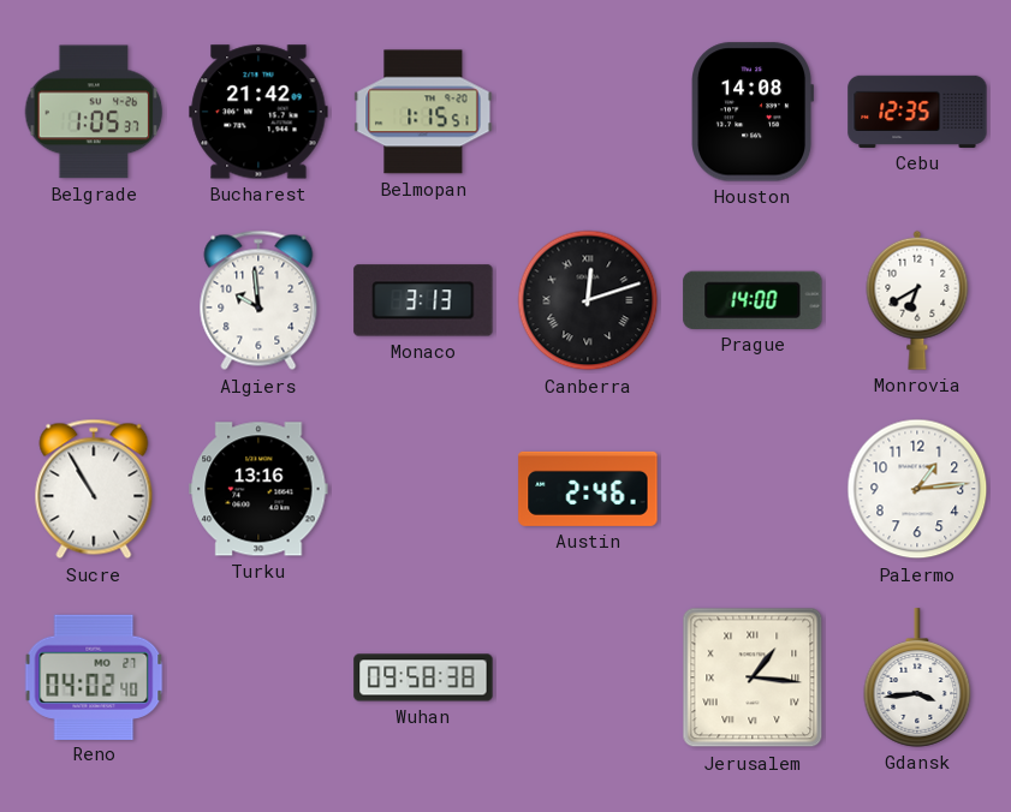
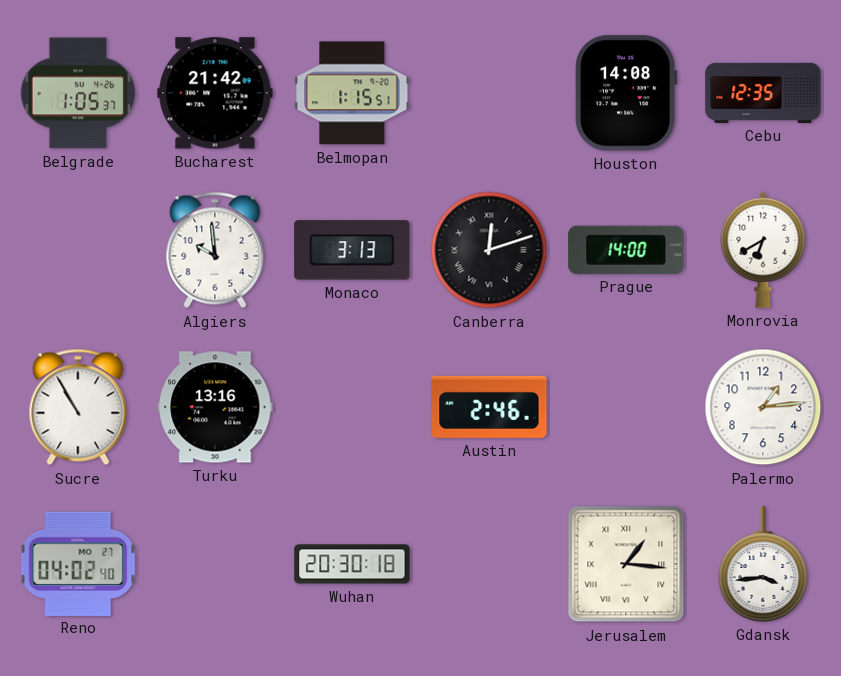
Wuhan: 09:58 -> 20:30
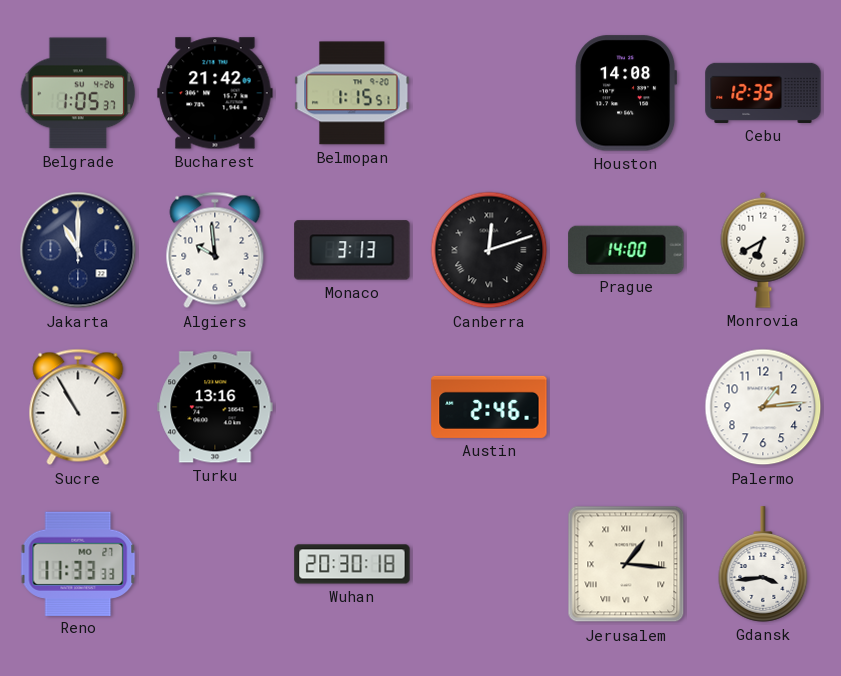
Jakarta: none -> 11:00
Reno: 04:02 -> 11:33
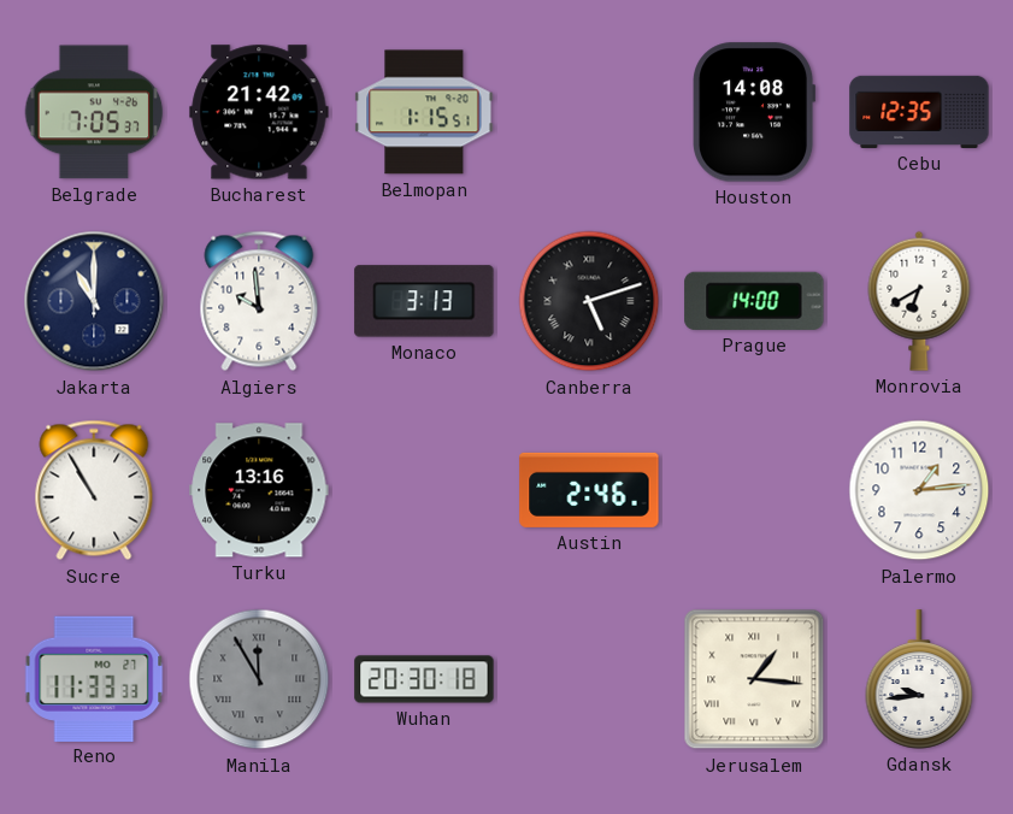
Belgrade: 1:05 -> 7:05
Canberra: 12:12 -> 5:12
Manila: none -> 11:55
Gdansk: 3:44 -> 9:44
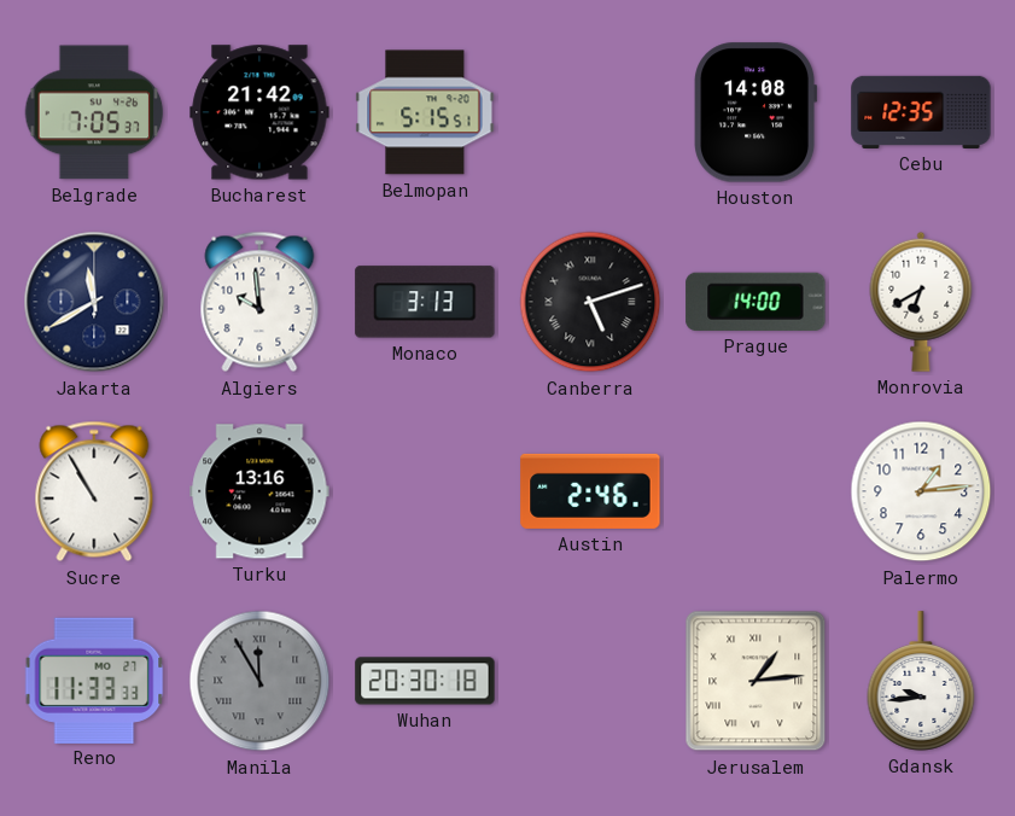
Belmopan: 1:15 -> 5:15
Jakarta: 11:00 -> 11:40
Jerusalem: 1:16 -> 1:14
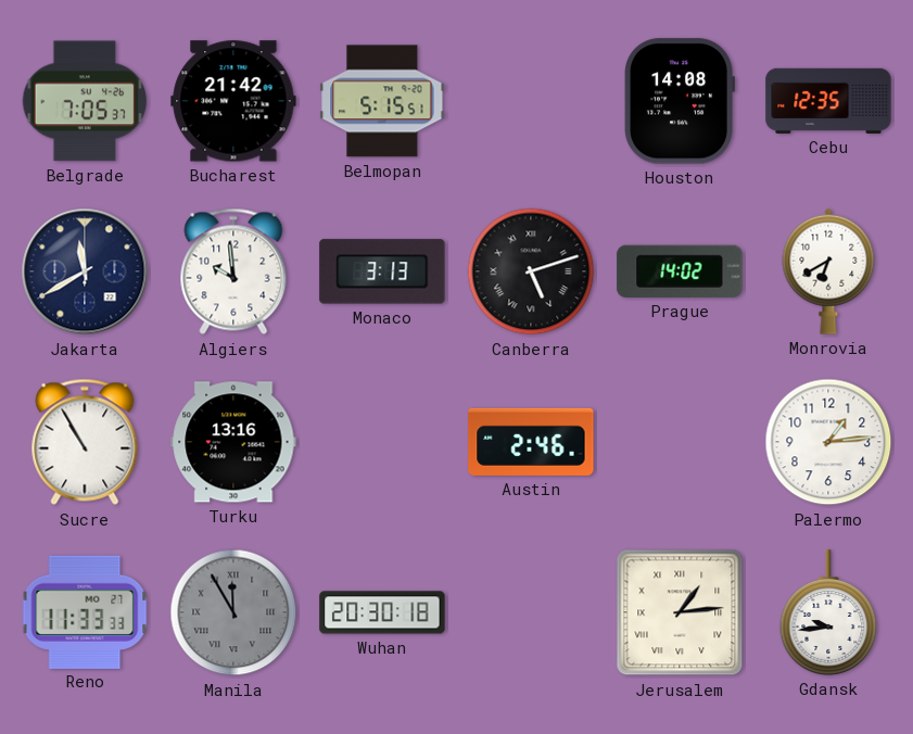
Prague: 14:00 -> 14:02
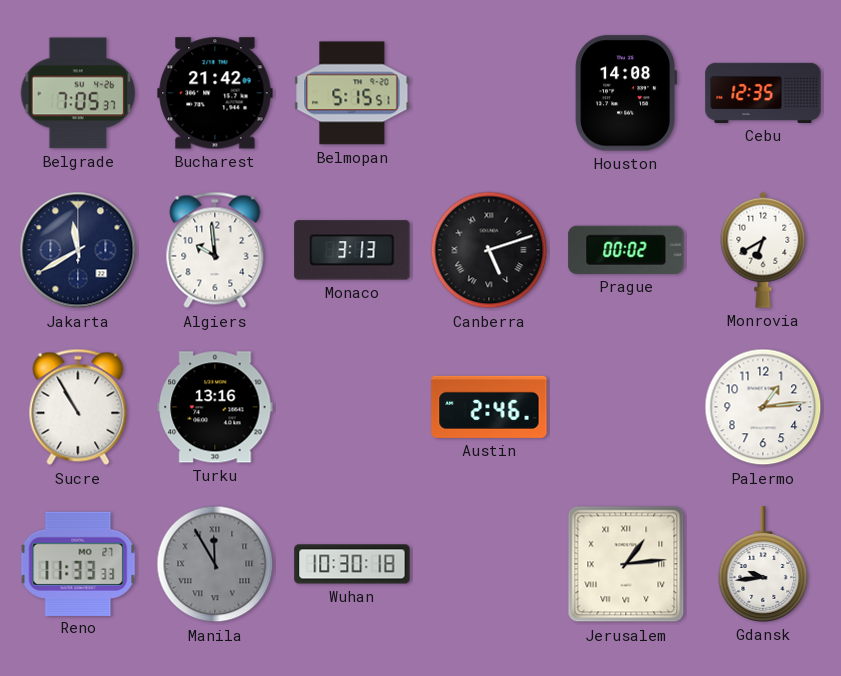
Prague: 14:02 -> 00:02
Wuhan: 20:30 -> 10:30
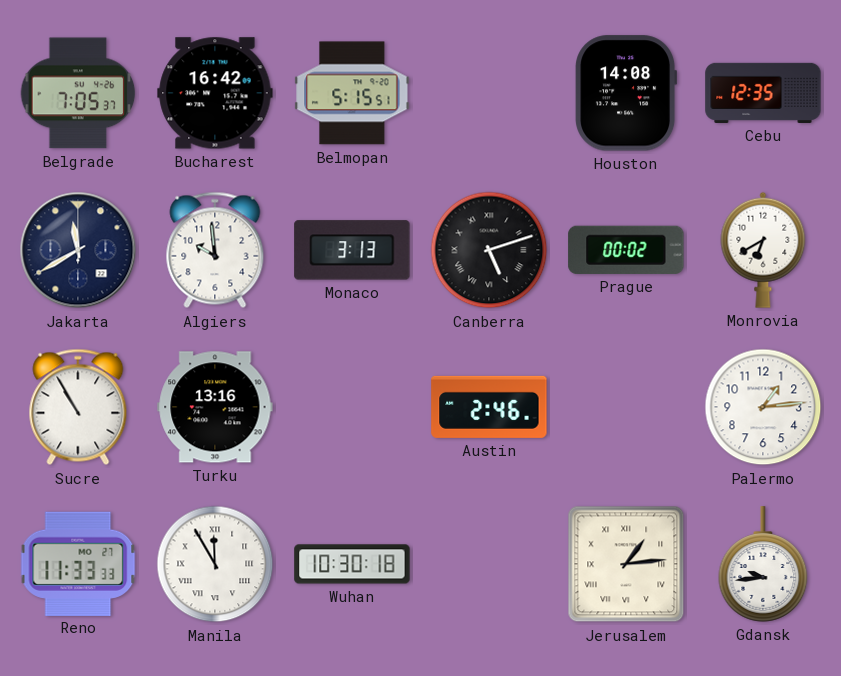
Bucharest: 21:42 -> 16:42
Manila dial: grey -> white
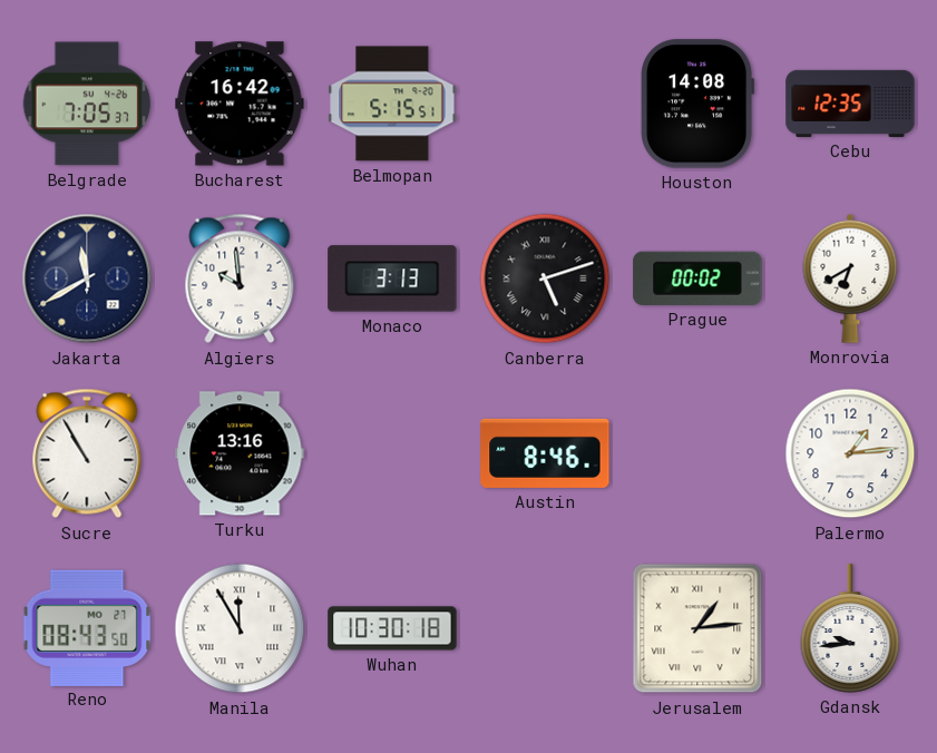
Austin: 2:46 -> 8:46
Reno: 11:33 -> 08:43
